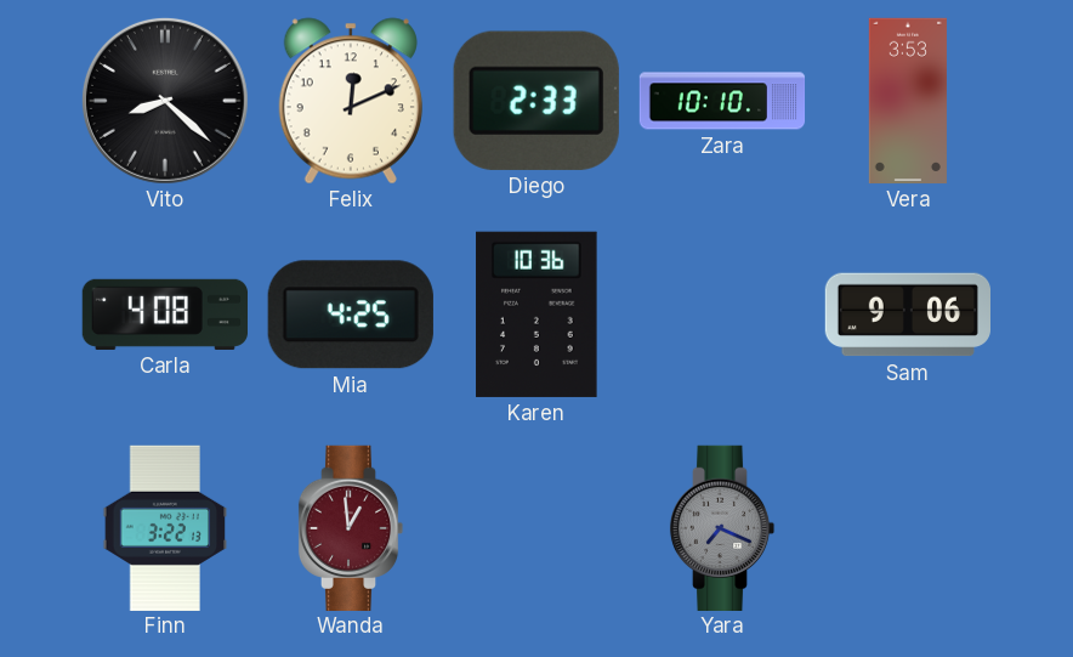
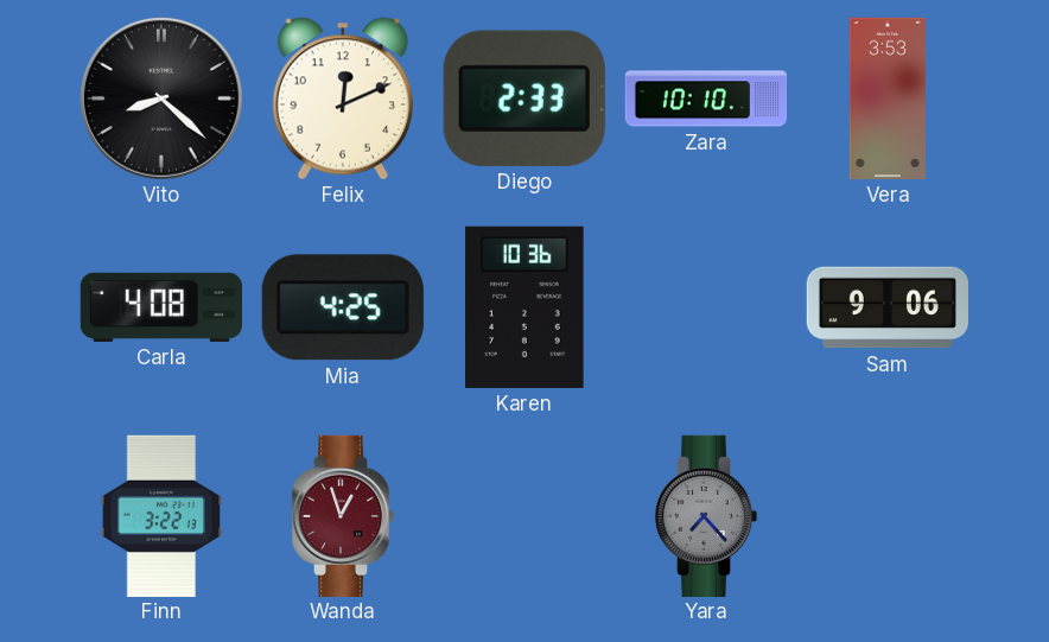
Wanda: 12:59 -> 12:57
Yara: 7:19 -> 7:23
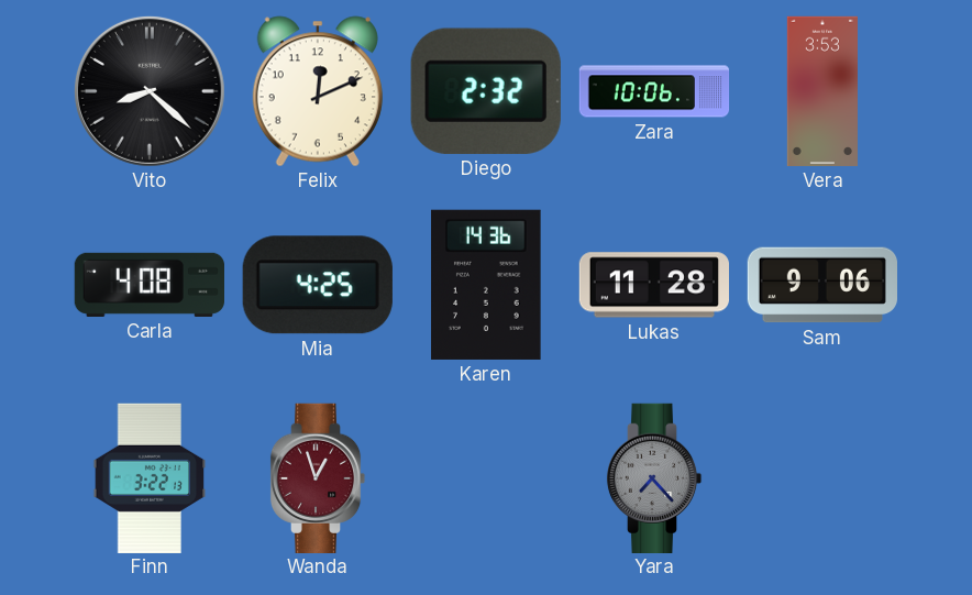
Diego: 2:33 -> 2:32
Zara: 10:10 -> 10:06
Karen: 10:36 -> 14:36
Lukas: none -> 11:28
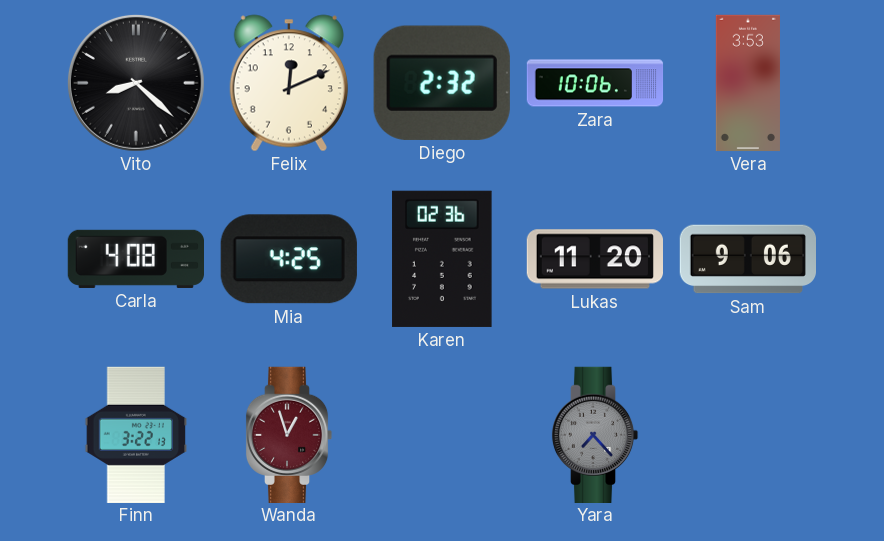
Karen: 14:36 -> 02:36
Lukas: 11:28 -> 11:20
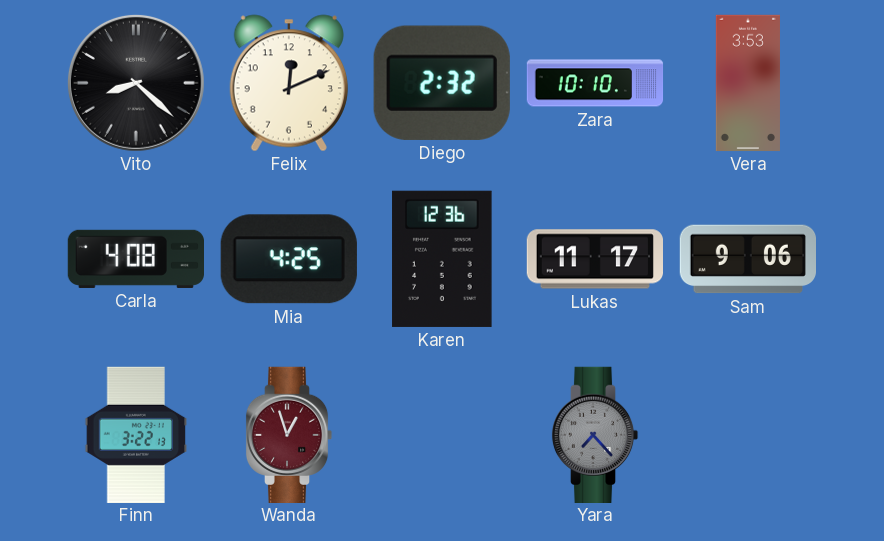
Zara: 10:06 -> 10:10
Karen: 02:36 -> 12:36
Lukas: 11:20 -> 11:17
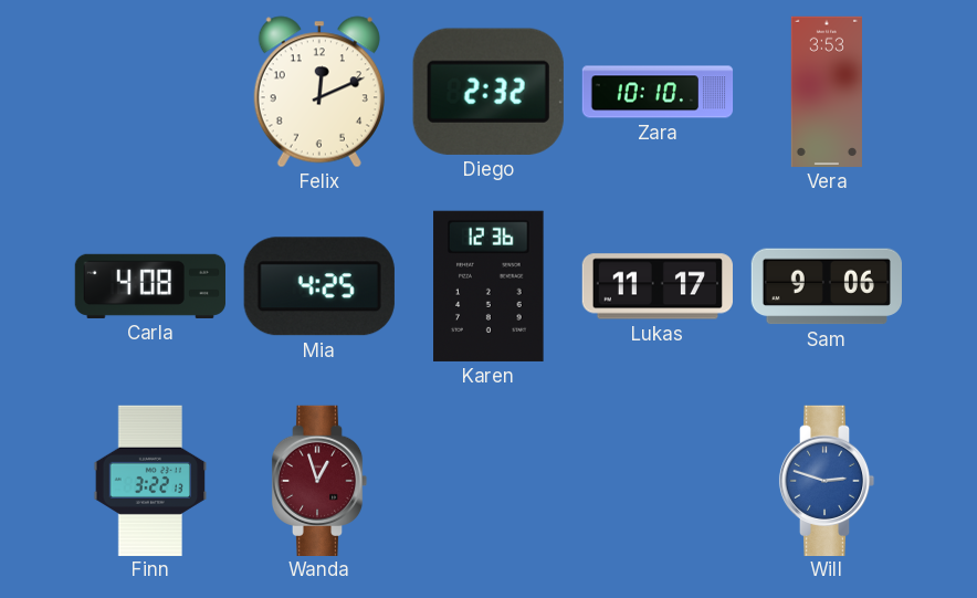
Vito: 8:22 -> none
Yara: 7:23 -> none
Will: none -> 2:48
